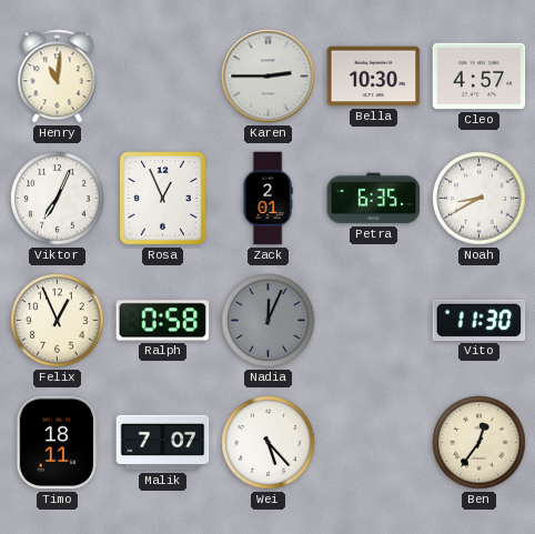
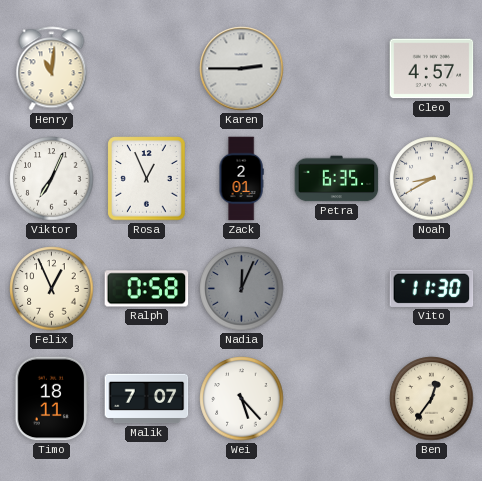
Bella: 10:30 -> none
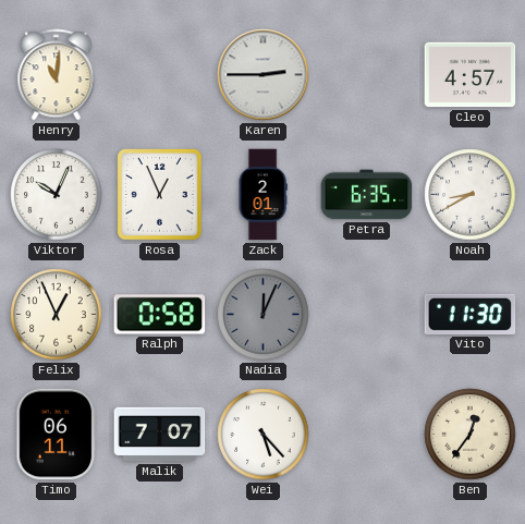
Viktor: 7:04 -> 10:04
Timo: 18:11 -> 06:11
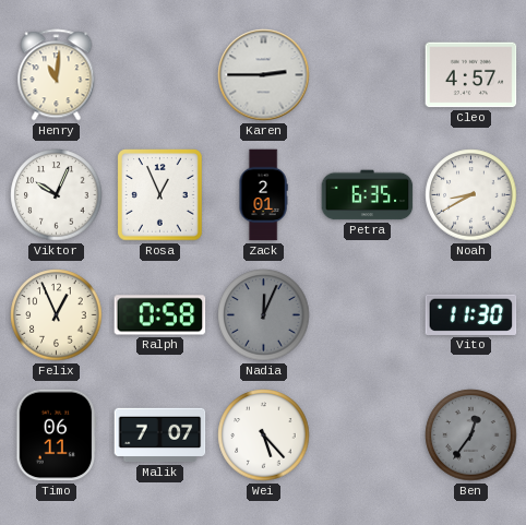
Ben dial: cream -> grey
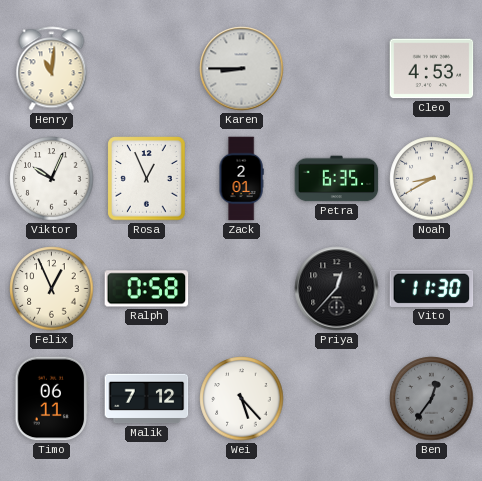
Karen: 2:45 -> 8:45
Cleo: 4:57 -> 4:53
Nadia: 12:04 -> none
Priya: none -> 12:37
Malik: 7:07 -> 7:12
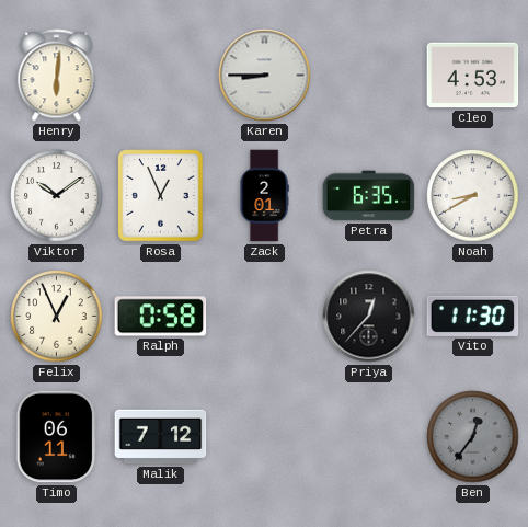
Henry: 11:01 -> 6:01
Viktor: 10:04 -> 10:09
Wei: 5:23 -> none
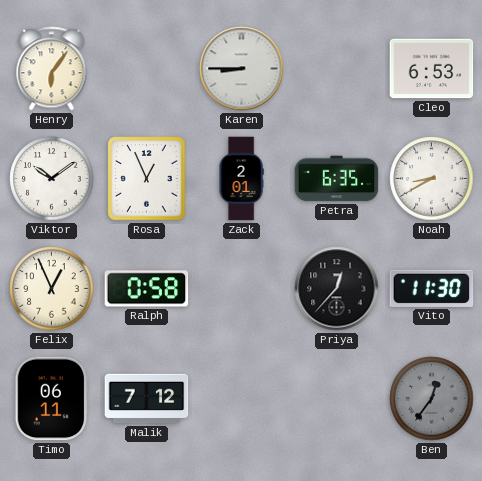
Henry: 6:01 -> 6:06
Cleo: 4:53 -> 6:53
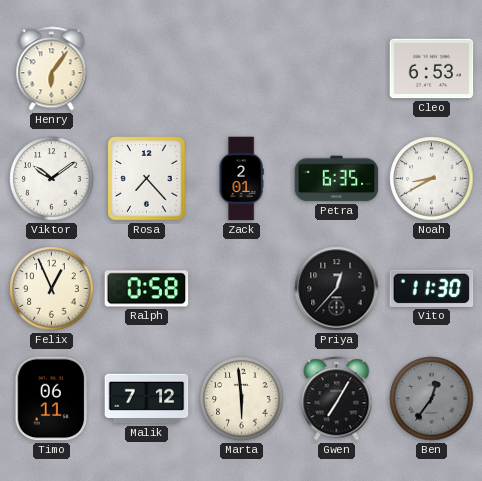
Karen: 8:45 -> none
Rosa: 12:56 -> 7:23
Marta: none -> 5:59
Gwen: none -> 7:05
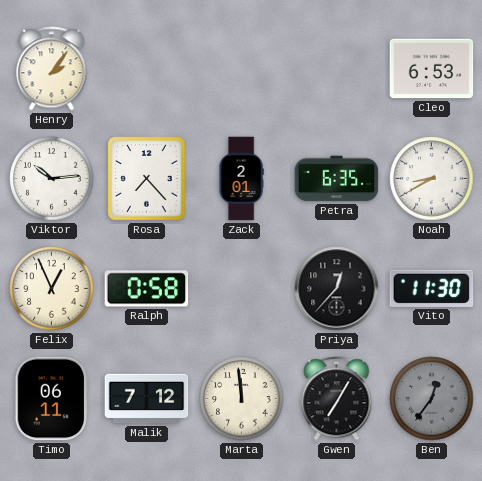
Henry: 6:06 -> 2:06
Viktor: 10:09 -> 10:14
Marta: 5:59 -> 11:59
